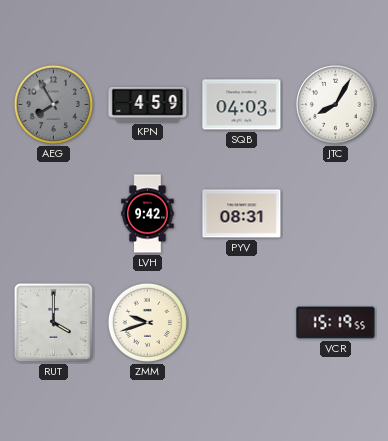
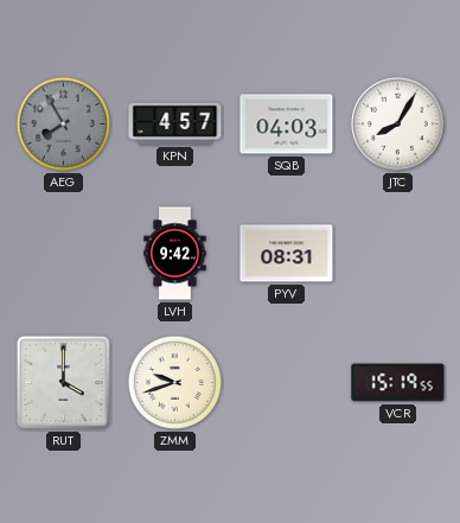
KPN: 4:59 -> 4:57
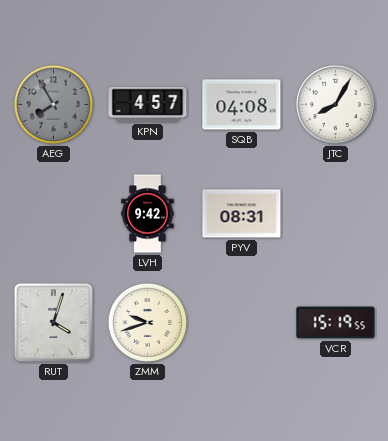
SQB: 04:03 -> 04:08
RUT: 4:00 -> 4:03
